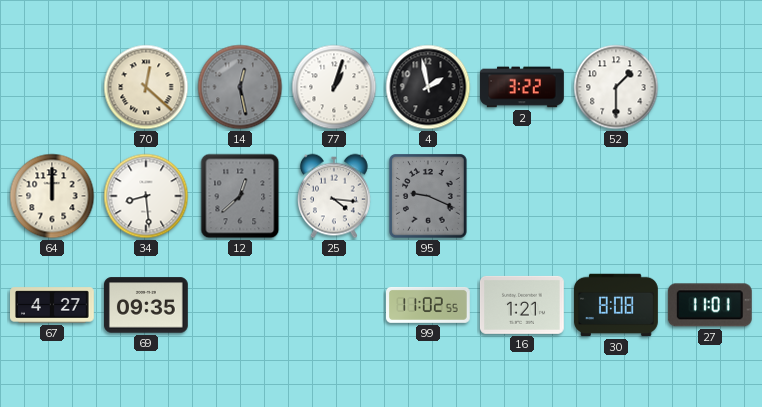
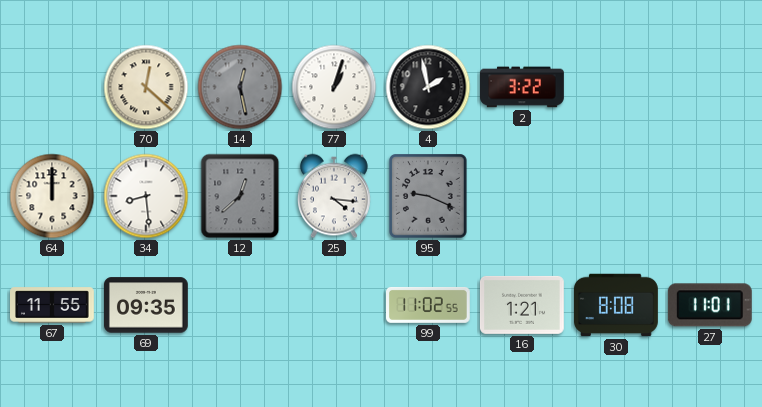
52: 1:30 -> none
67: 4:27 -> 11:55
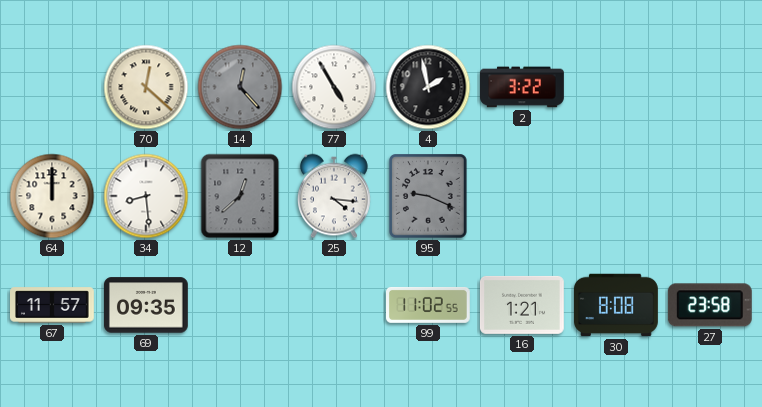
14: 12:28 -> 12:23
77: 1:03 -> 4:55
67: 11:55 -> 11:57
27: 11:01 -> 23:58
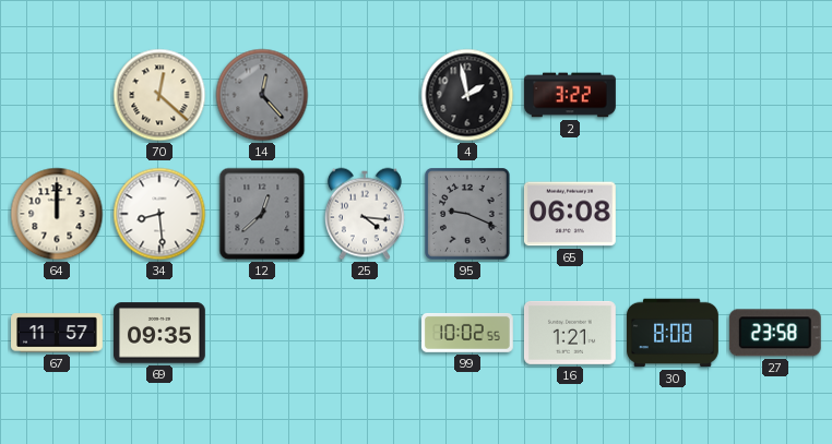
77: 4:55 -> none
65: none -> 06:08
99: 11:02 -> 10:02
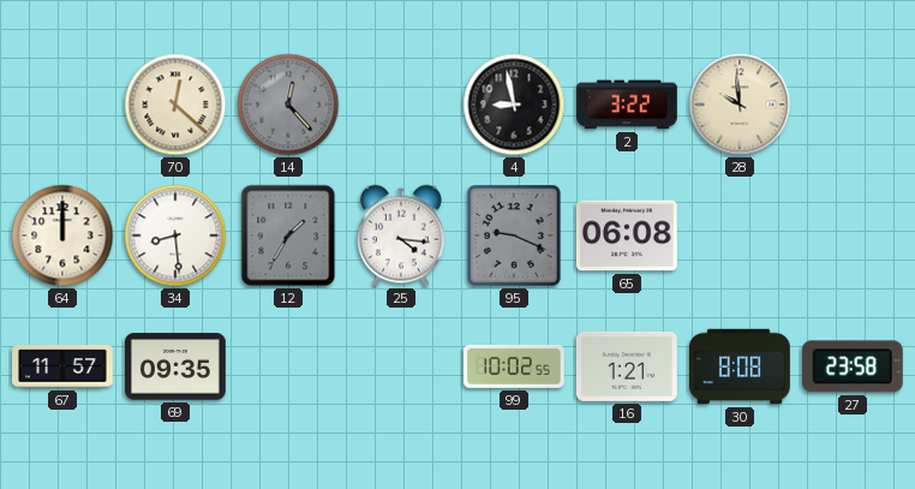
4: 1:58 -> 8:58
28: none -> 9:59
12: 12:38 -> 1:35
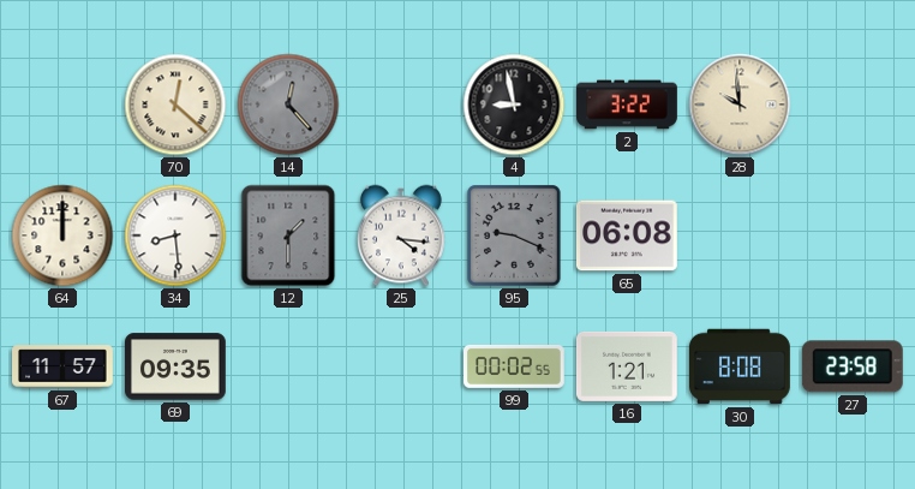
12: 1:35 -> 1:30
99: 10:02 -> 00:02
